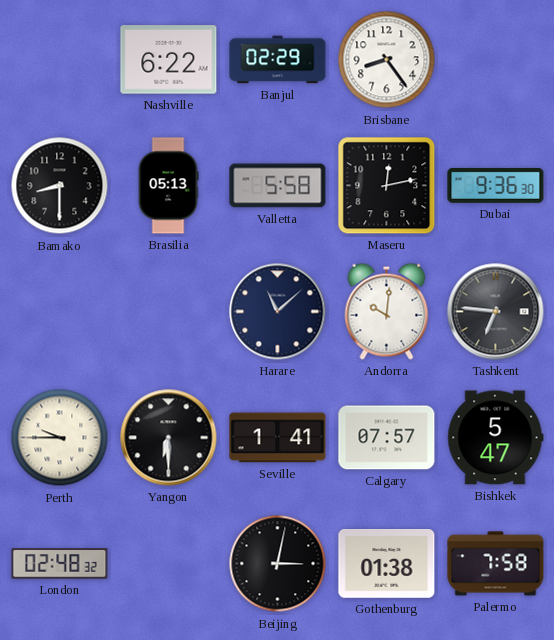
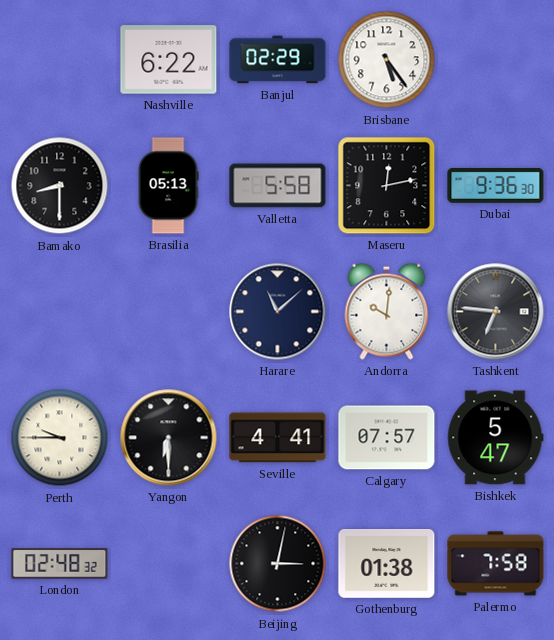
Brisbane: 8:24 -> 5:24
Seville: 1:41 -> 4:41
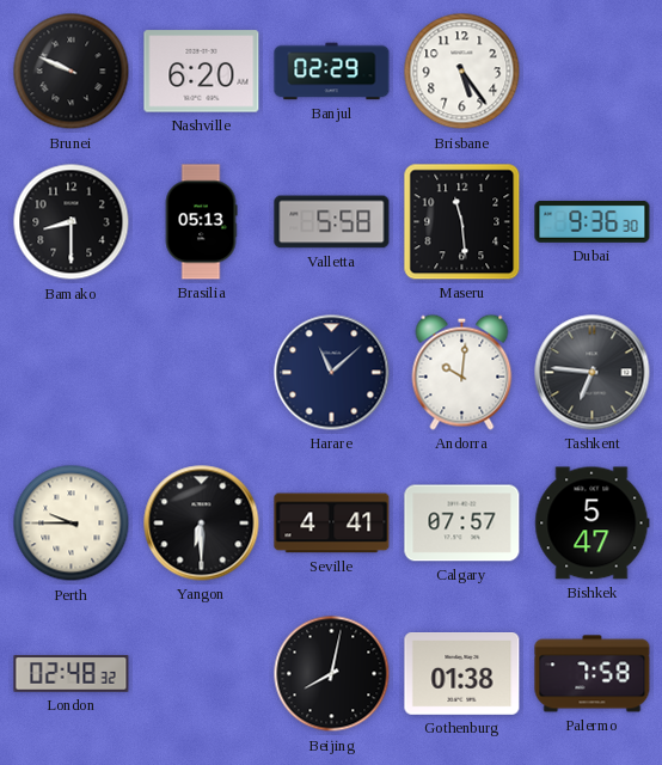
Brunei: none -> 9:49
Nashville: 6:22 -> 6:20
Maseru: 12:13 -> 11:29
Beijing: 3:02 -> 8:02
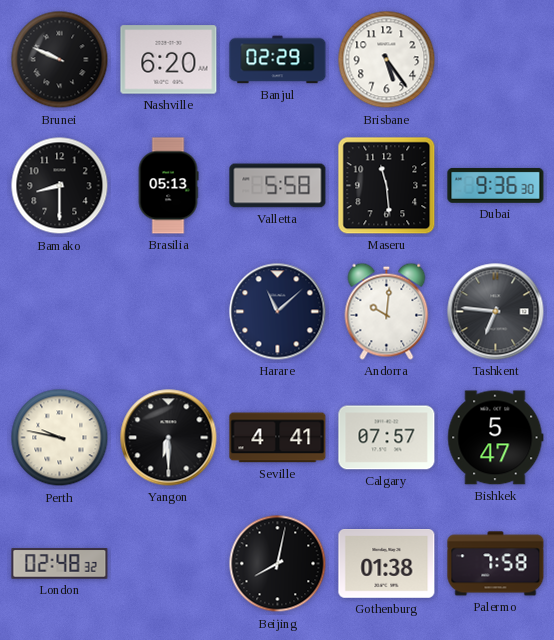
Perth: 9:45 -> 9:47
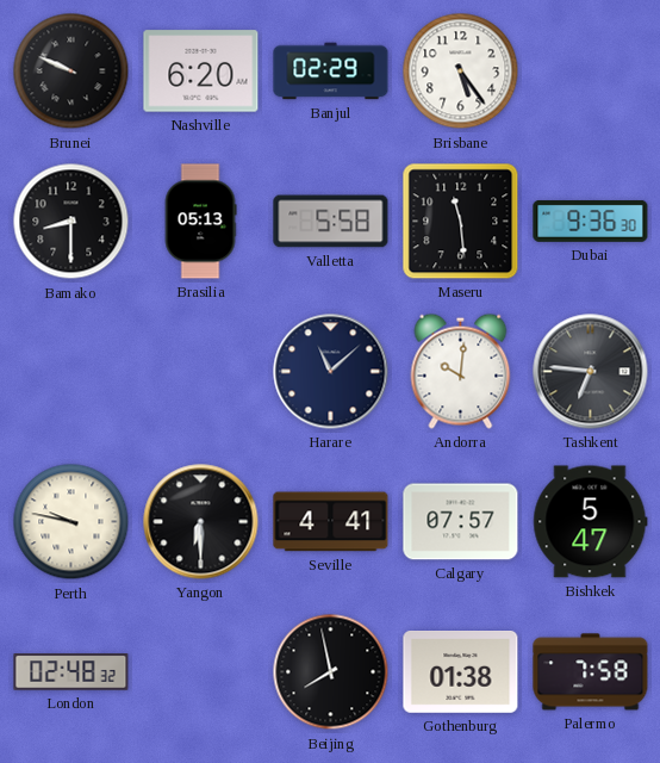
Beijing: 8:02 -> 7:58
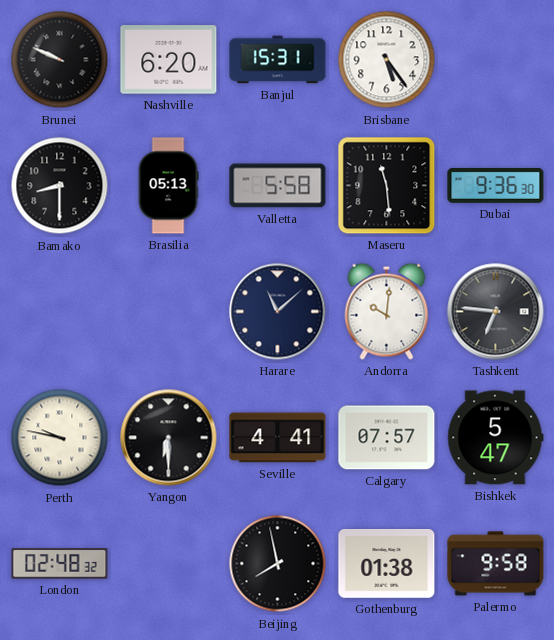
Banjul: 02:29 -> 15:31
Palermo: 7:58 -> 9:58
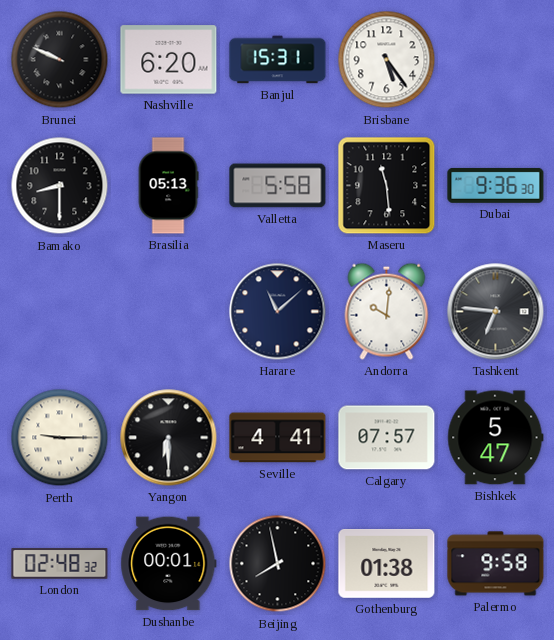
Perth: 9:47 -> 9:15
Dushanbe: none -> 00:01
